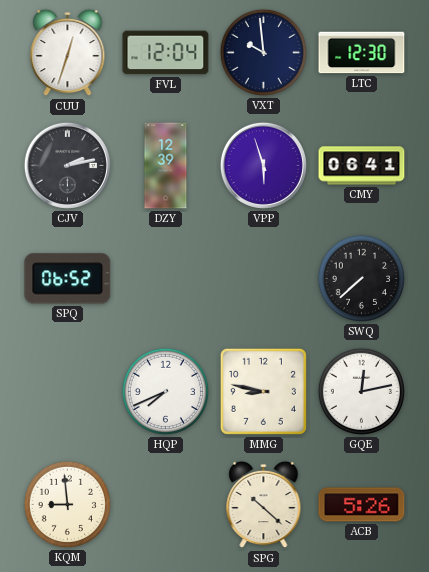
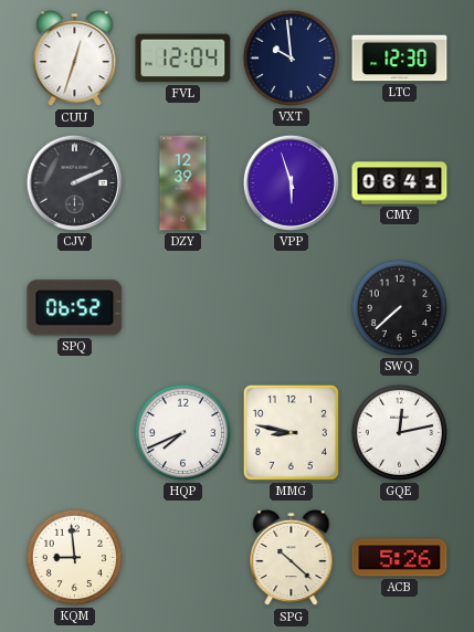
CJV: 2:13 -> 2:11
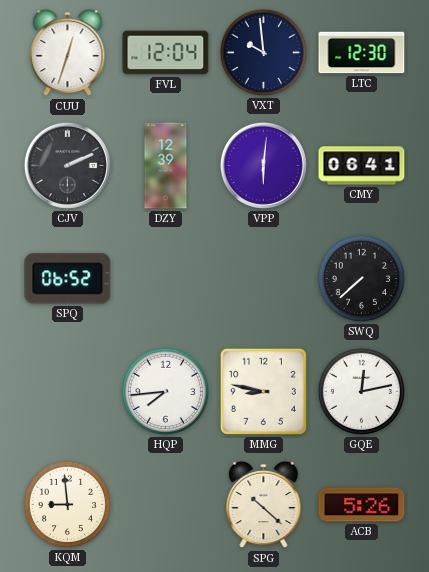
VPP: 5:57 -> 6:01
HQP: 7:41 -> 7:44
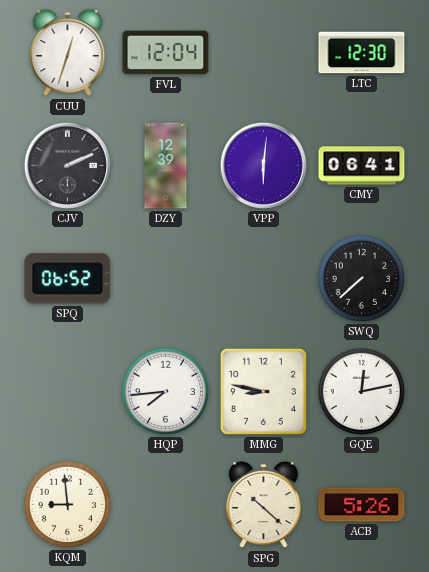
VXT: 9:59 -> none
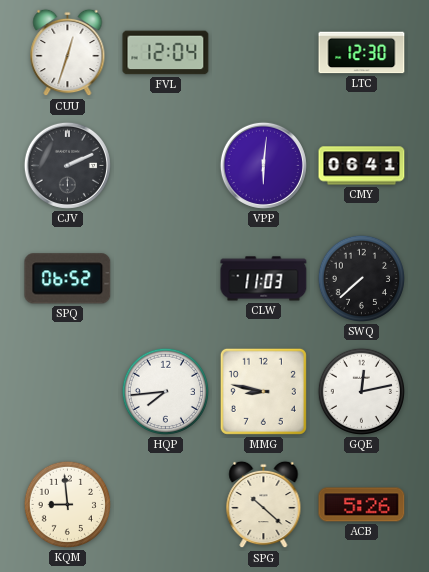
DZY: 12:39 -> none
CLW: none -> 11:03
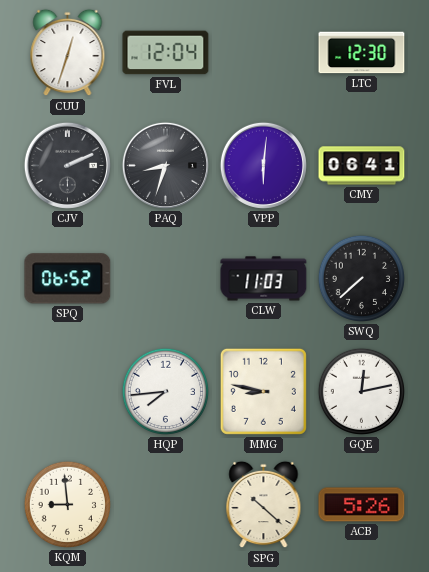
PAQ: none -> 8:33
